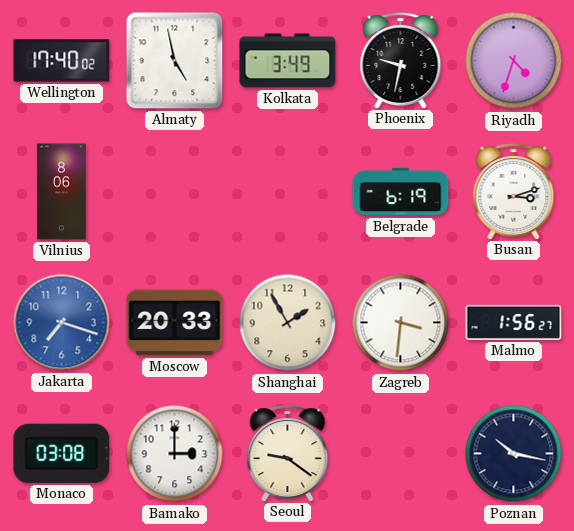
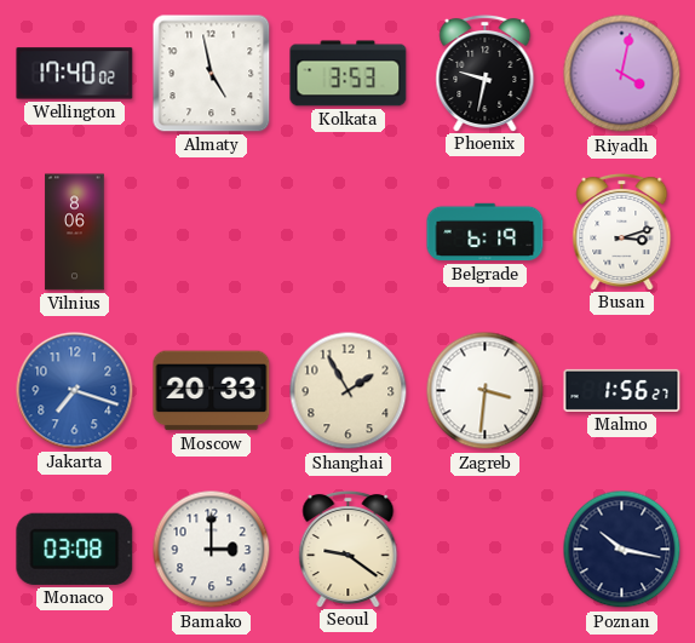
Kolkata: 3:49 -> 3:53
Riyadh: 4:33 -> 4:02
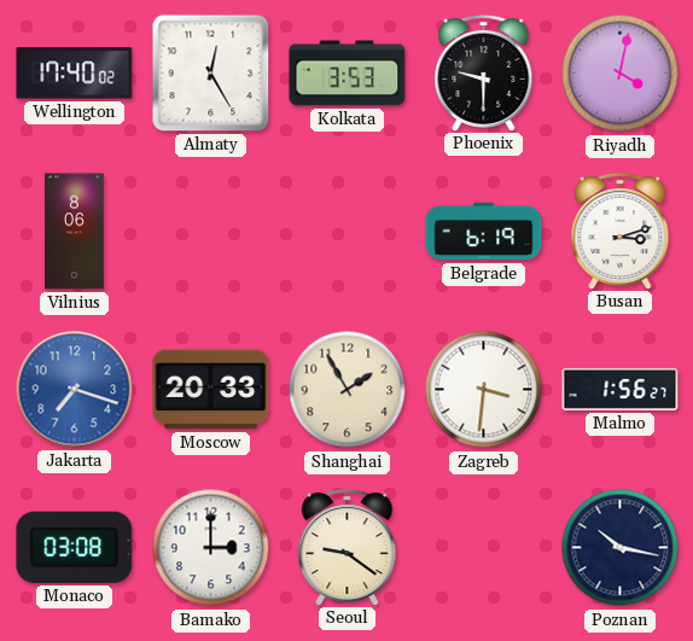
Almaty: 4:58 -> 12:25
Phoenix: 9:32 -> 9:30
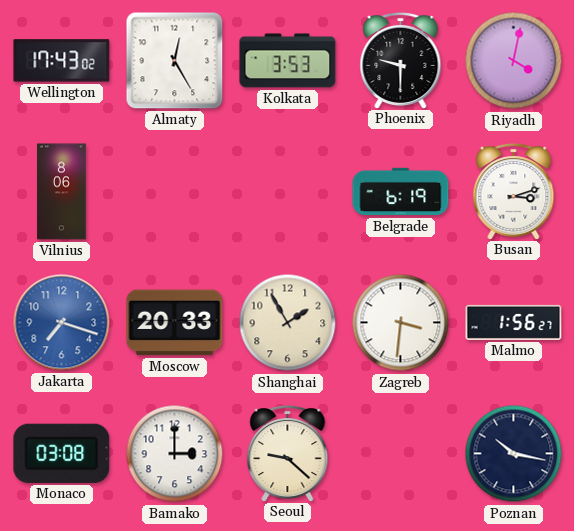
Wellington: 17:40 -> 17:43
Seoul: 9:21 -> 9:22
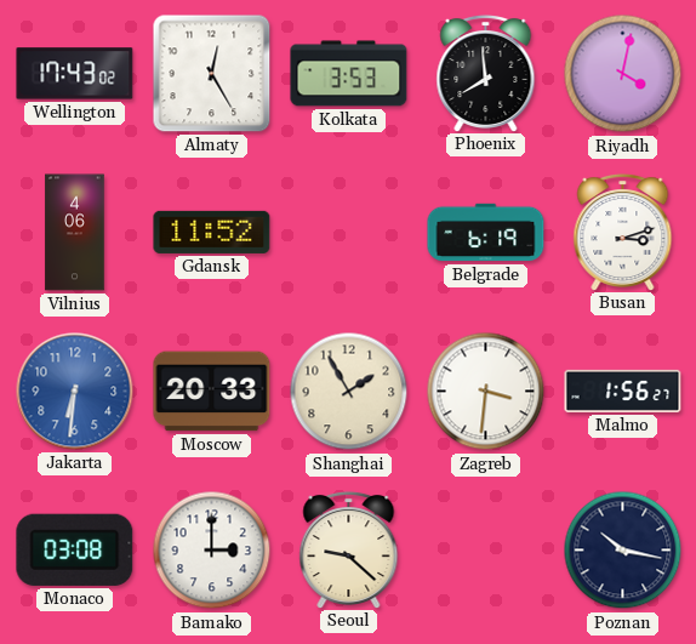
Phoenix: 9:30 -> 7:59
Vilnius: 8:06 -> 4:06
Gdansk: none -> 11:52
Jakarta: 7:18 -> 6:31
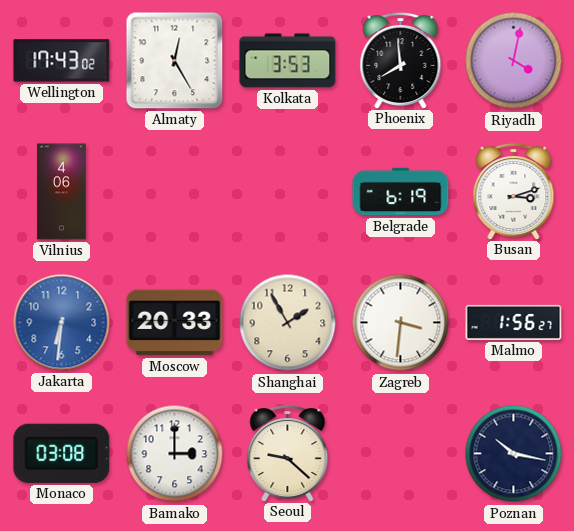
Gdansk: 11:52 -> none
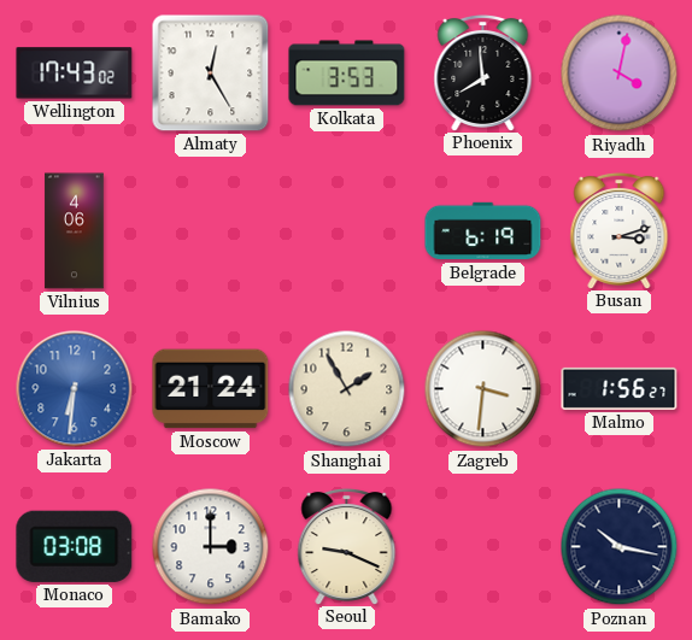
Moscow: 20:33 -> 21:24
Seoul: 9:22 -> 9:19
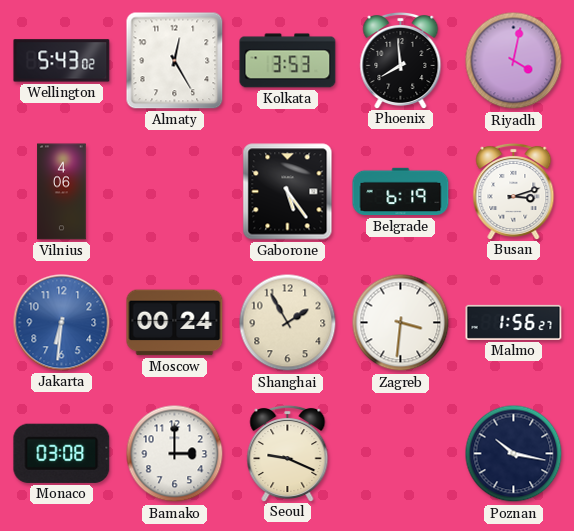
Wellington: 17:43 -> 5:43
Gaborone: none -> 5:24
Moscow: 21:24 -> 00:24
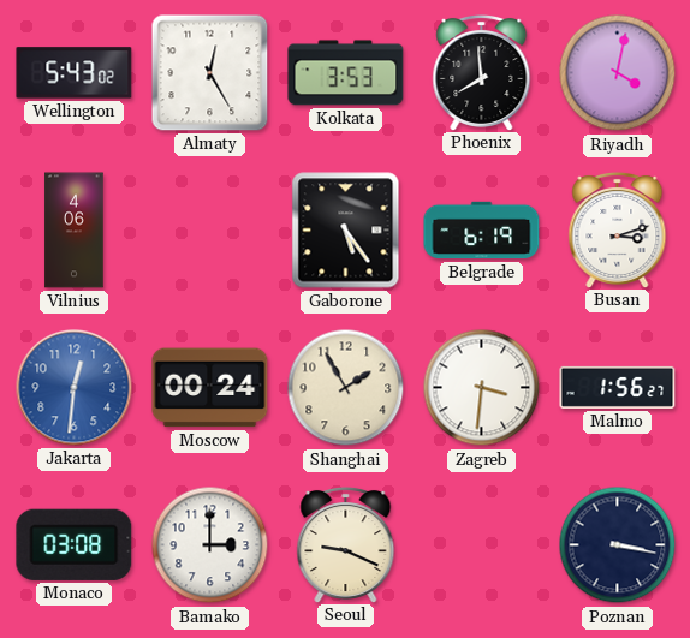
Jakarta: 6:31 -> 12:31
Poznan: 10:17 -> 3:17
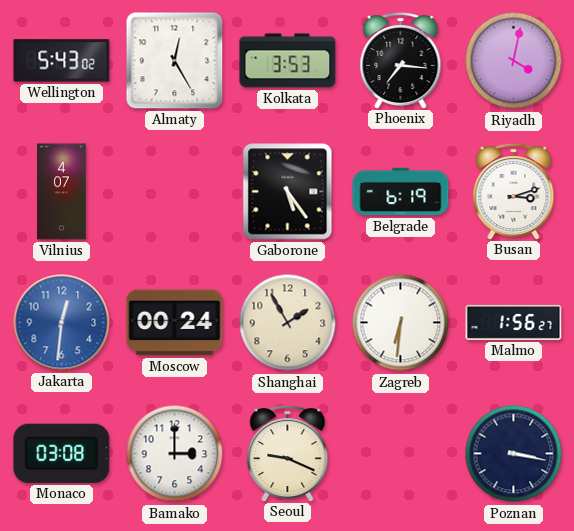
Phoenix: 7:59 -> 7:16
Vilnius: 4:06 -> 4:07
Zagreb: 3:31 -> 6:31
